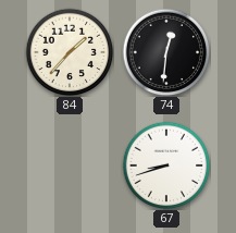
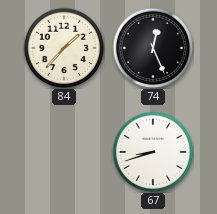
74: 12:31 -> 12:26
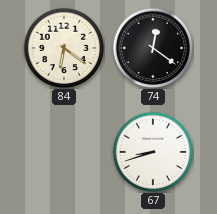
84: 1:37 -> 6:21
74: 12:26 -> 12:21
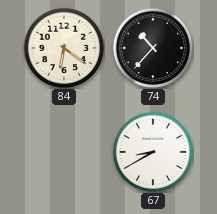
74: 12:21 -> 10:37
67: 8:42 -> 8:40
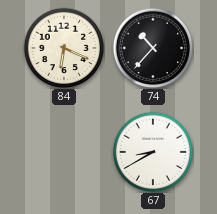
84: 6:21 -> 6:19
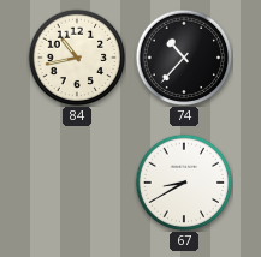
84: 6:19 -> 10:43
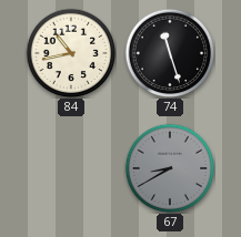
74: 10:37 -> 11:27
67 dial: white -> grey
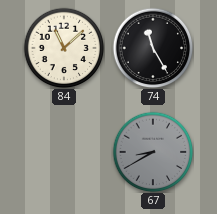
84: 10:43 -> 11:08
74: 11:27 -> 11:25
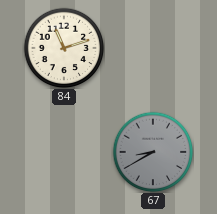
84: 11:08 -> 11:12
74: 11:25 -> none
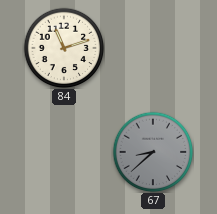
67: 8:40 -> 8:38
